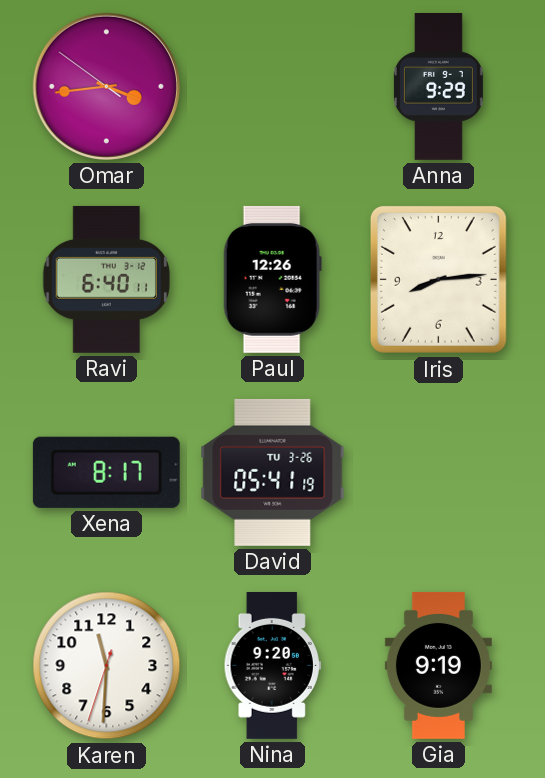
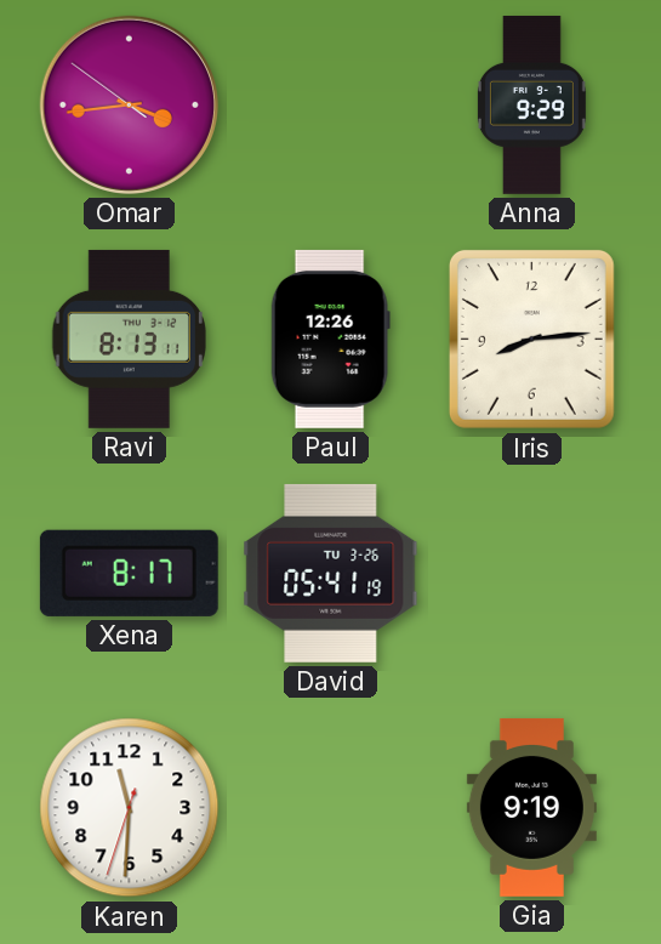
Ravi: 6:40 -> 8:13
Nina: 9:20 -> none
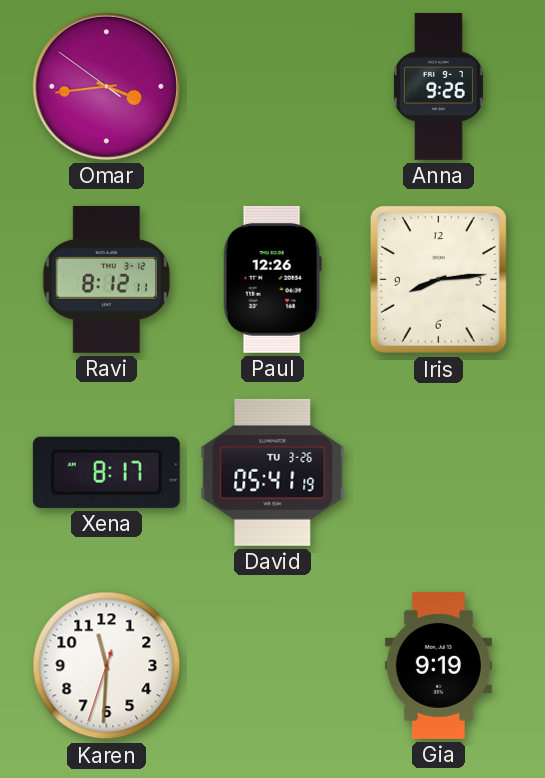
Anna: 9:29 -> 9:26
Ravi: 8:13 -> 8:12
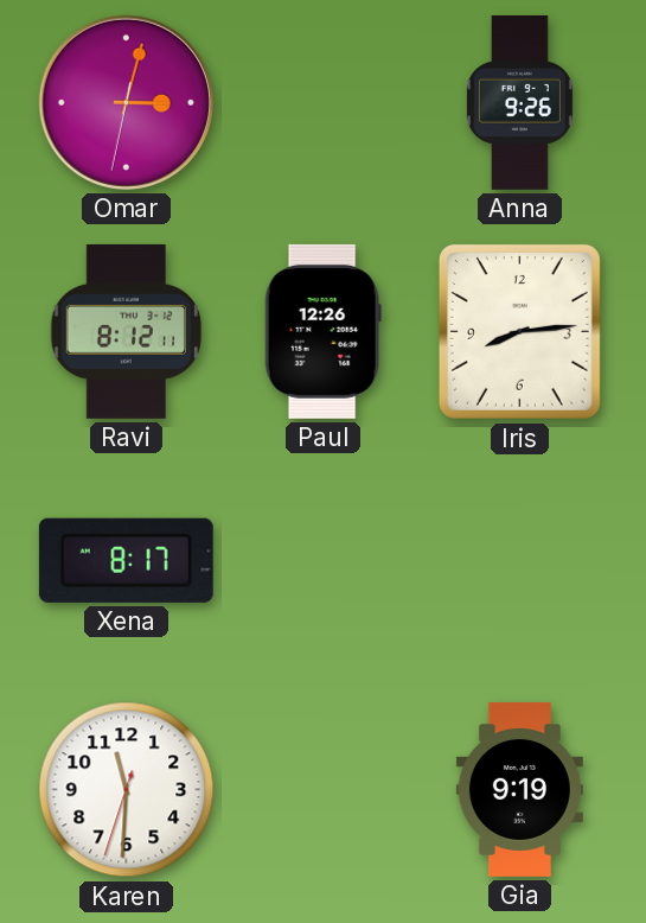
Omar: 3:43 -> 3:02
David: 05:41 -> none
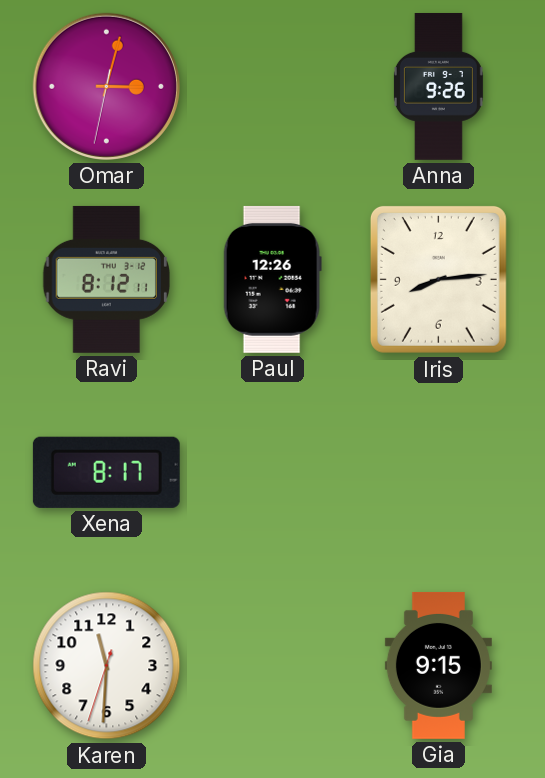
Gia: 9:19 -> 9:15
